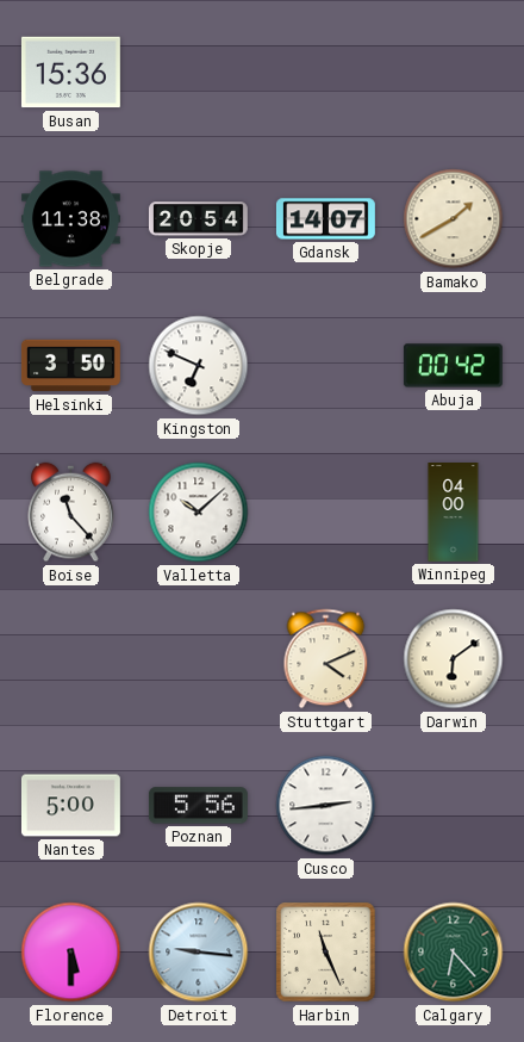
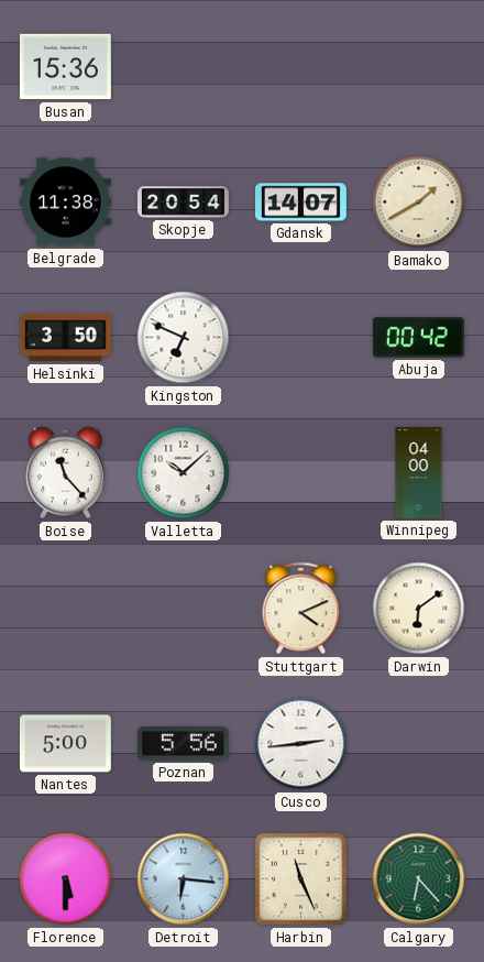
Detroit: 9:16 -> 6:16
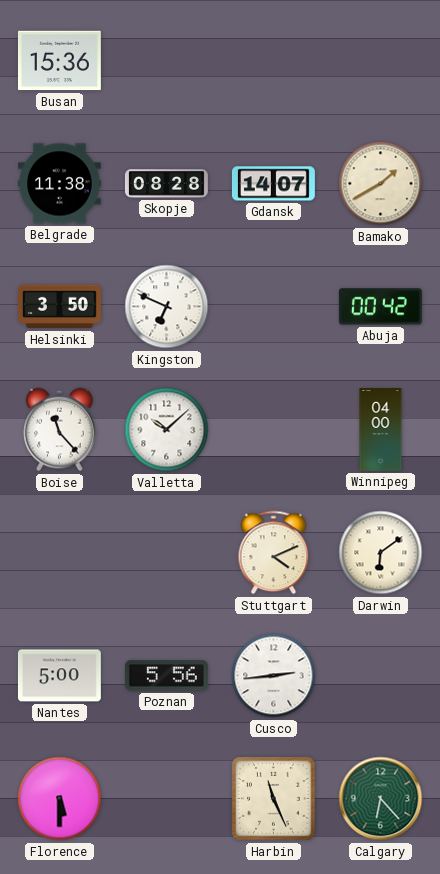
Skopje: 20:54 -> 08:28
Detroit: 6:16 -> none
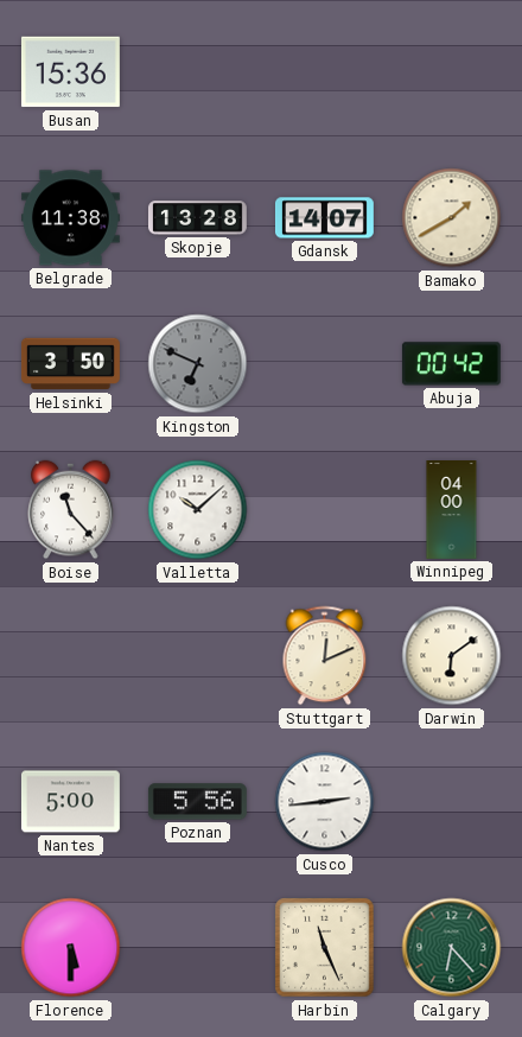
Skopje: 08:28 -> 13:28
Kingston dial: white -> grey
Stuttgart: 4:11 -> 12:11
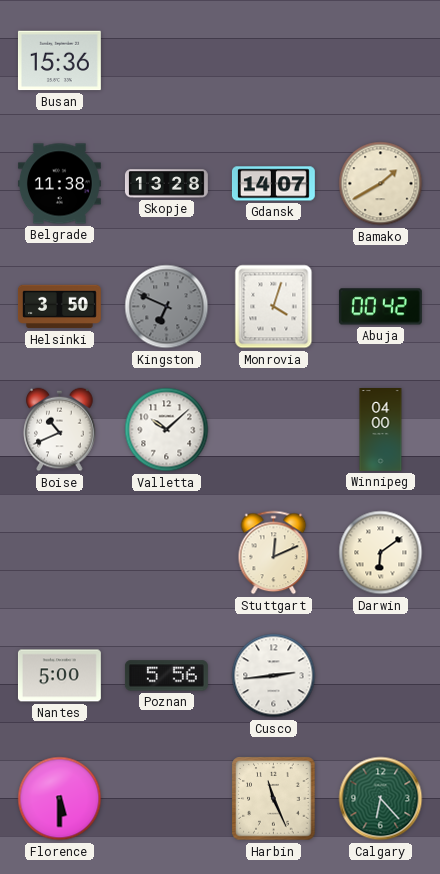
Monrovia: none -> 4:03
Boise: 11:23 -> 10:41
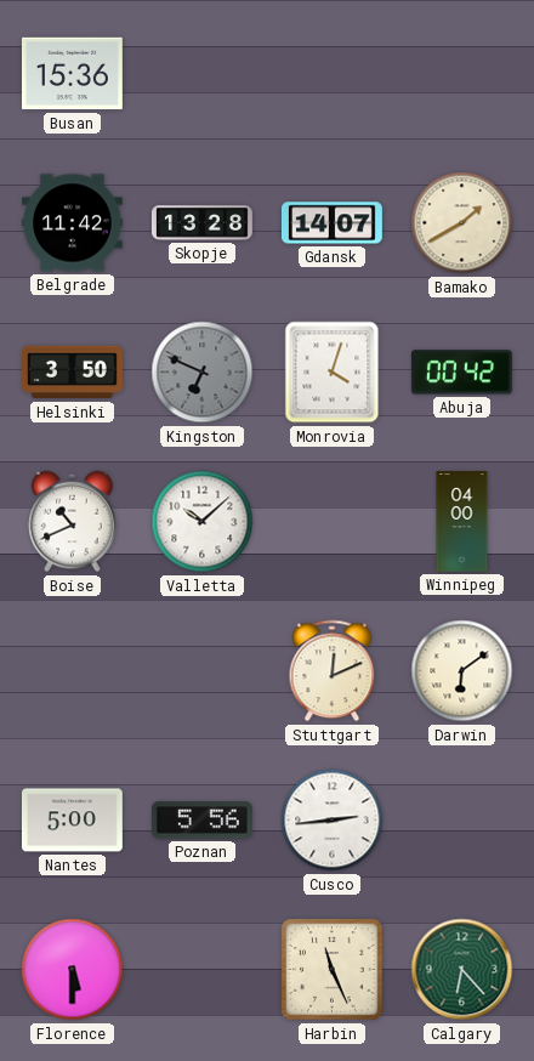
Belgrade: 11:38 -> 11:42
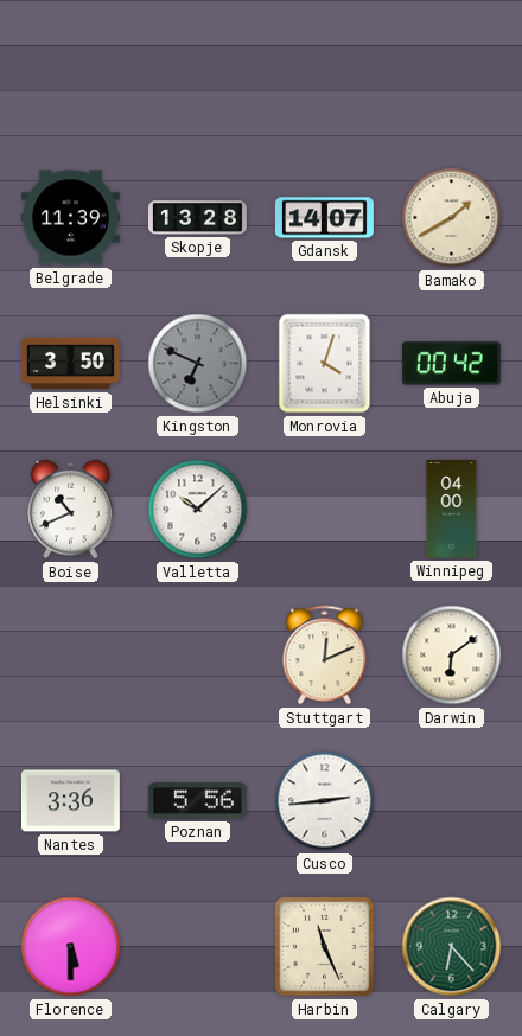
Busan: 15:36 -> none
Belgrade: 11:42 -> 11:39
Nantes: 5:00 -> 3:36
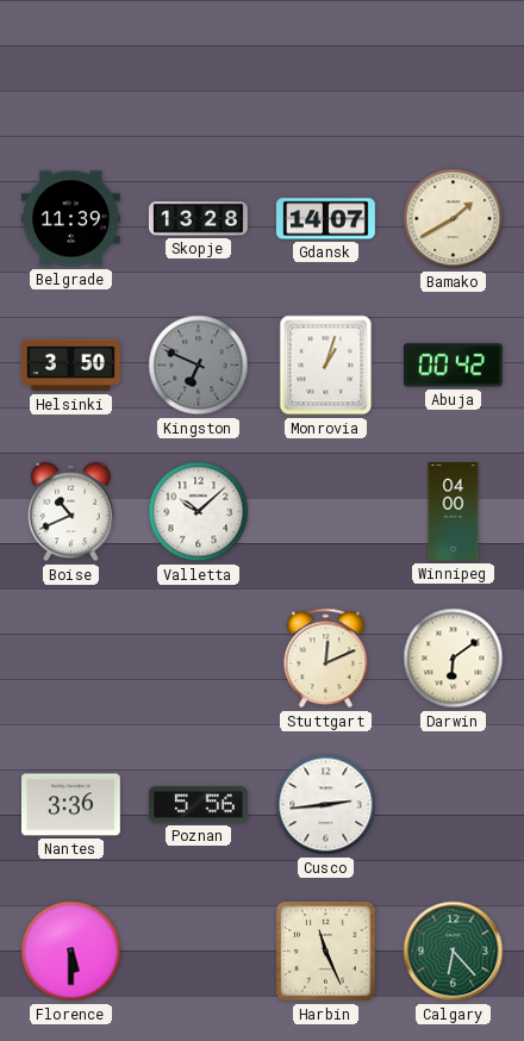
Monrovia: 4:03 -> 1:03
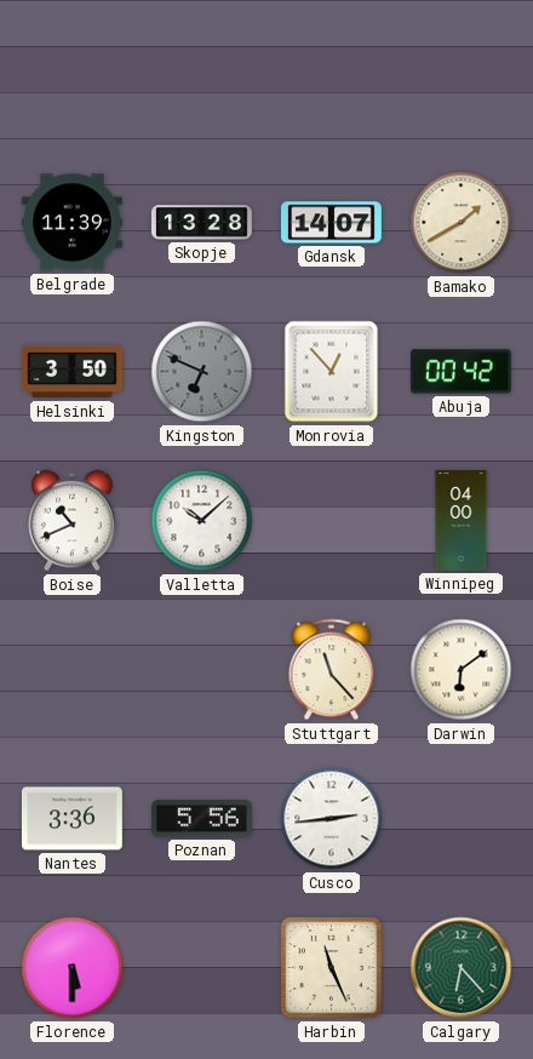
Monrovia: 1:03 -> 12:53
Stuttgart: 12:11 -> 11:23
